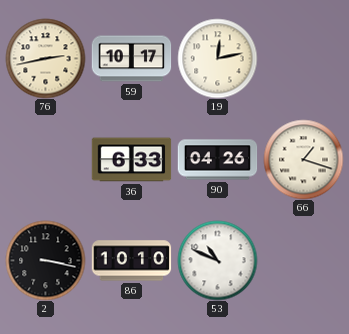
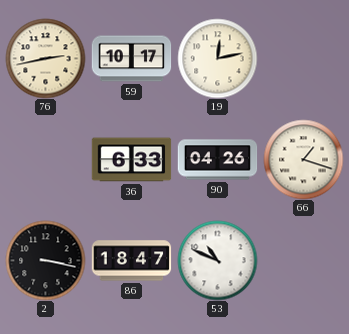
86: 10:10 -> 18:47
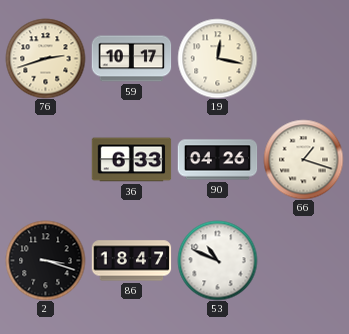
76: 2:43 -> 2:42
19: 12:13 -> 12:17
2: 3:17 -> 3:18
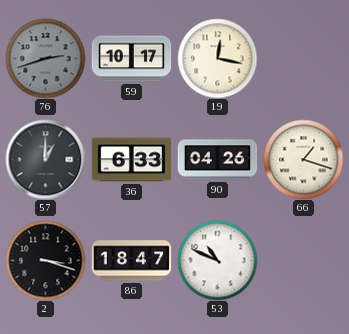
76 dial: cream -> grey
57: none -> 1:00
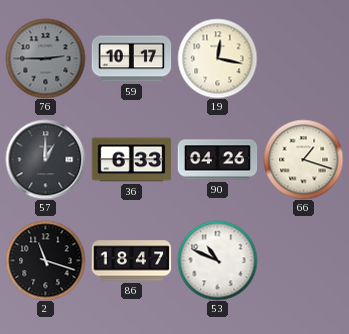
76: 2:42 -> 2:45
2: 3:18 -> 11:18
